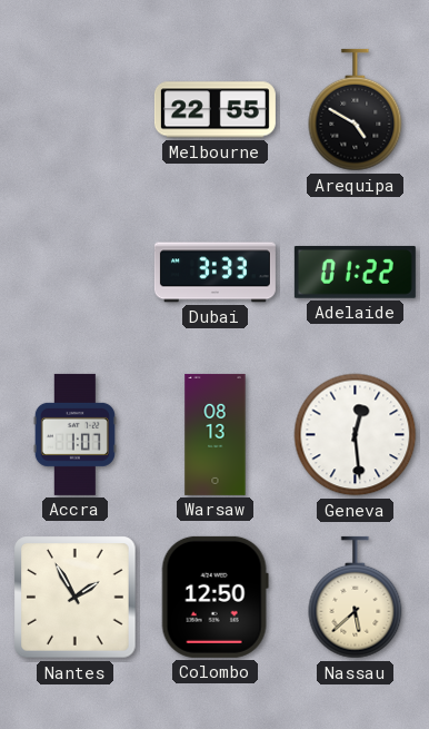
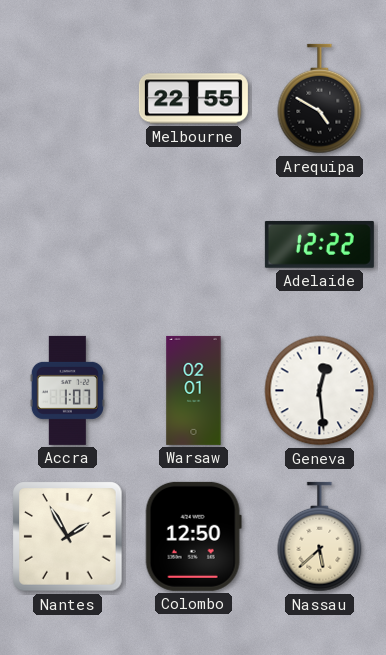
Dubai: 3:33 -> none
Adelaide: 01:22 -> 12:22
Warsaw: 08:13 -> 02:01
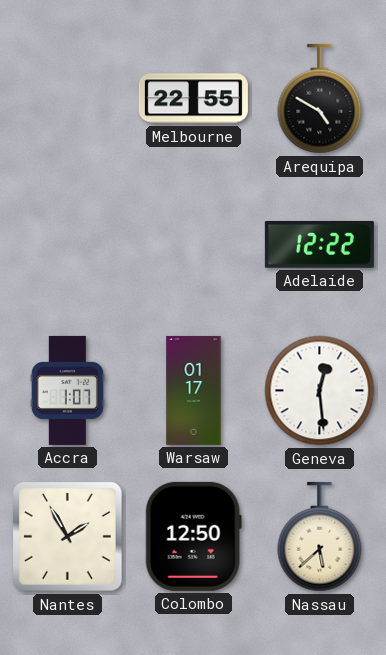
Warsaw: 02:01 -> 01:17
